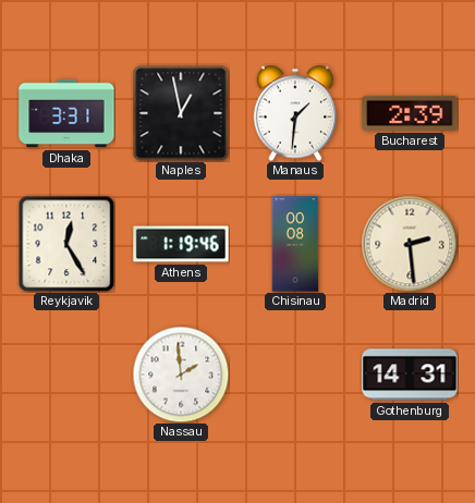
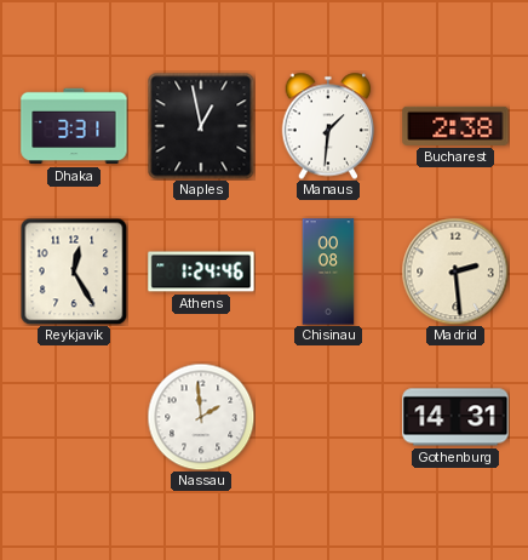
Bucharest: 2:39 -> 2:38
Athens: 1:19 -> 1:24
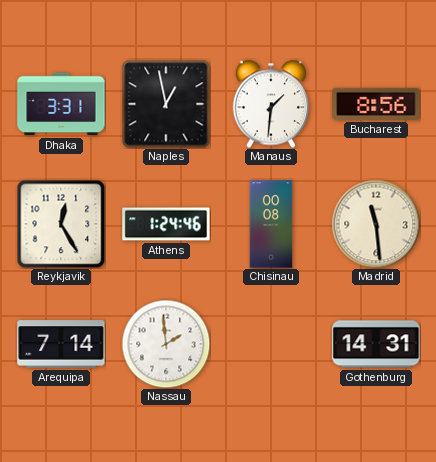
Bucharest: 2:38 -> 8:56
Madrid: 2:29 -> 11:29
Arequipa: none -> 7:14
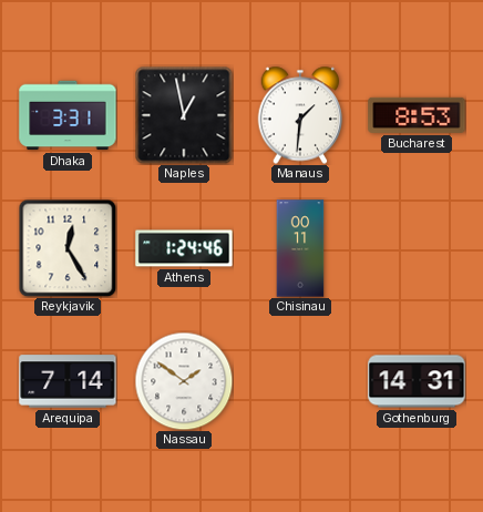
Bucharest: 8:56 -> 8:53
Chisinau: 00:08 -> 00:11
Madrid: 11:29 -> none
Nassau: 1:59 -> 1:51
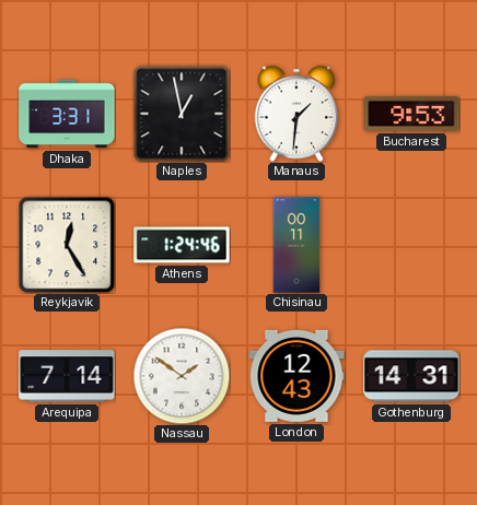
Bucharest: 8:53 -> 9:53
London: none -> 12:43
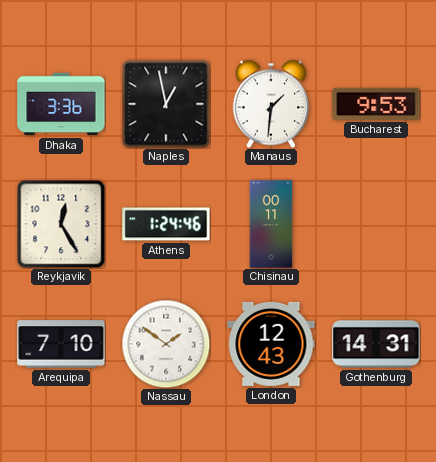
Dhaka: 3:31 -> 3:36
Arequipa: 7:14 -> 7:10
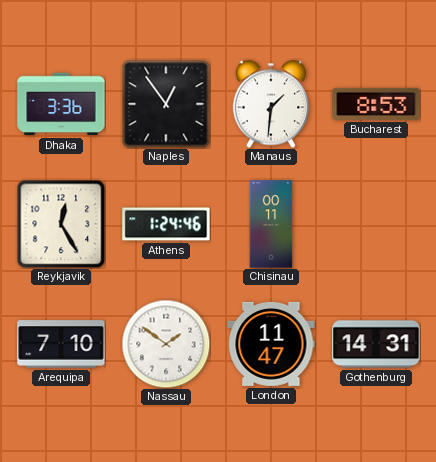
Naples: 12:58 -> 12:54
Bucharest: 9:53 -> 8:53
London: 12:43 -> 11:47
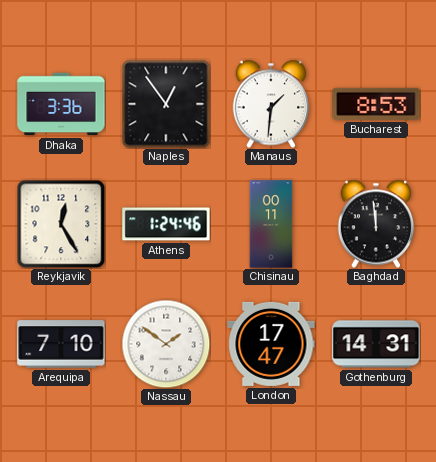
Baghdad: none -> 11:59
London: 11:47 -> 17:47
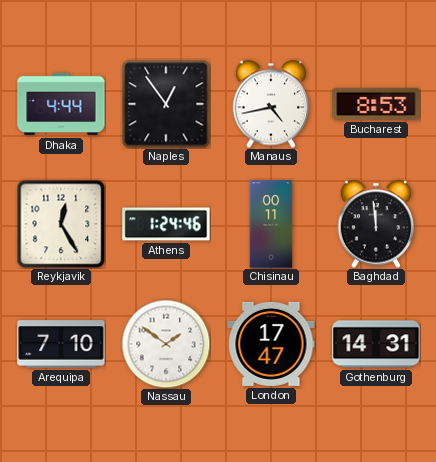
Dhaka: 3:36 -> 4:44
Manaus: 1:31 -> 4:43
